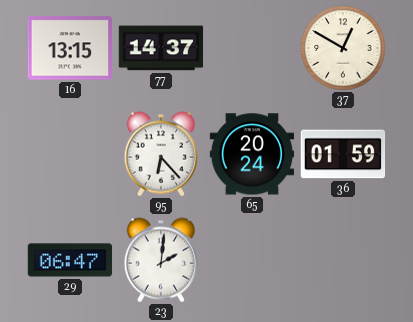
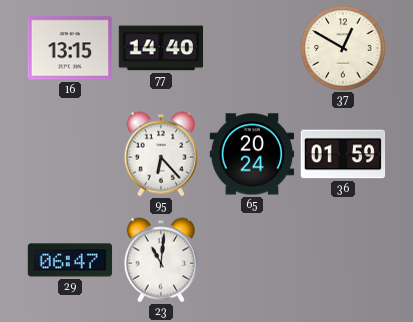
77: 14:37 -> 14:40
23: 2:01 -> 11:01
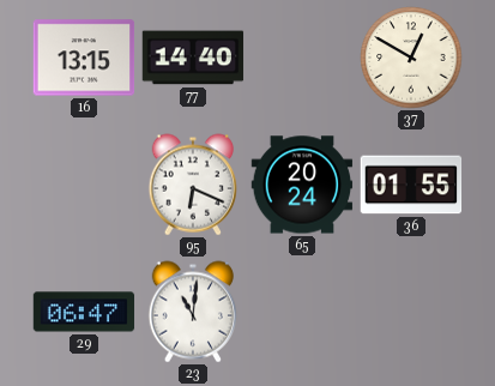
95: 6:23 -> 6:19
36: 01:59 -> 01:55
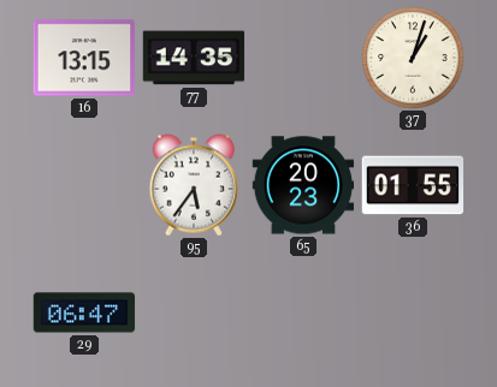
77: 14:40 -> 14:35
37: 12:50 -> 1:03
95: 6:19 -> 5:36
65: 20:24 -> 20:23
23: 11:01 -> none
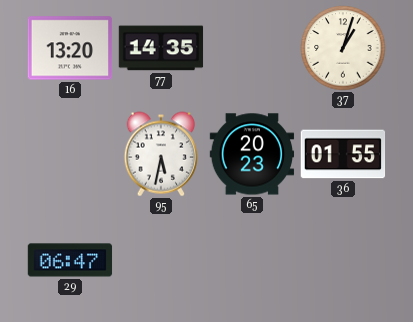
16: 13:15 -> 13:20
95: 5:36 -> 5:32
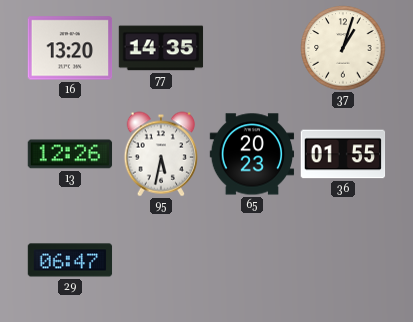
13: none -> 12:26
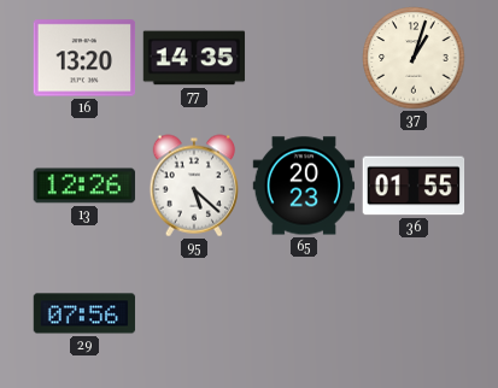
95: 5:32 -> 5:22
29: 06:47 -> 07:56
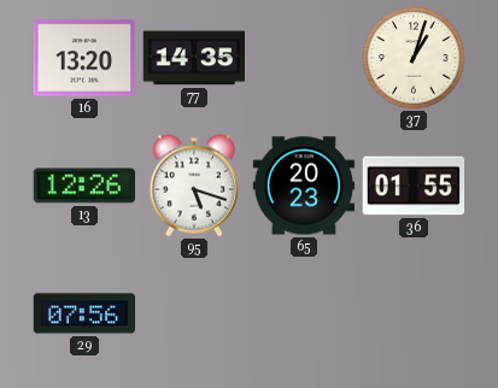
95: 5:22 -> 5:18
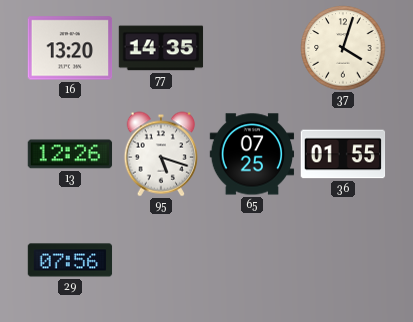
37: 1:03 -> 4:03
65: 20:23 -> 07:25
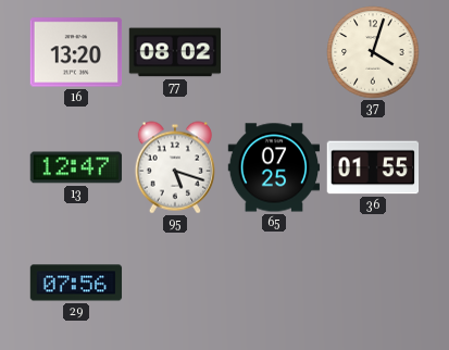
77: 14:35 -> 08:02
13: 12:26 -> 12:47
